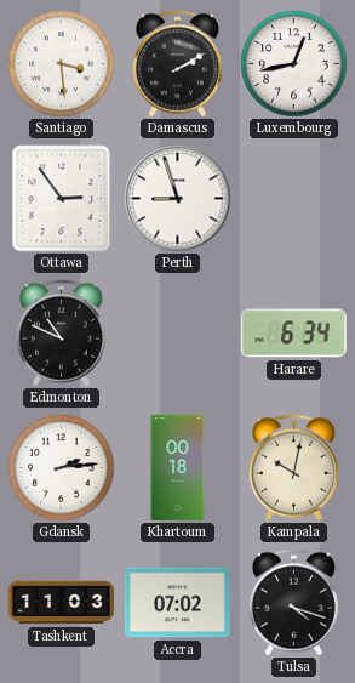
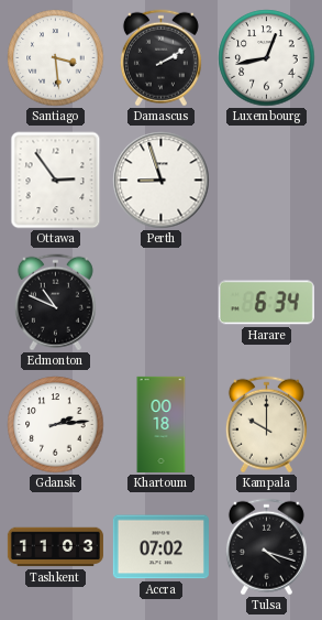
Kampala: 10:02 -> 10:00
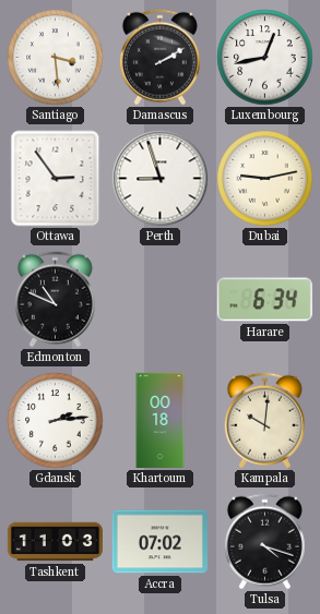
Dubai: none -> 9:13
Kampala: 10:00 -> 10:01
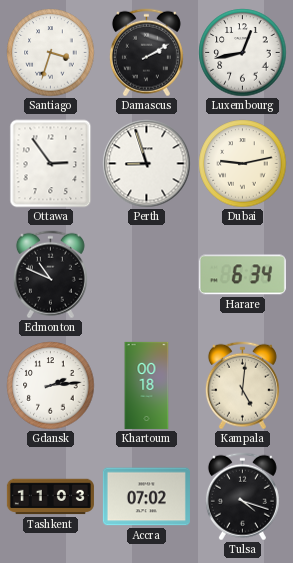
Santiago: 3:29 -> 3:33
Kampala: 10:01 -> 5:01
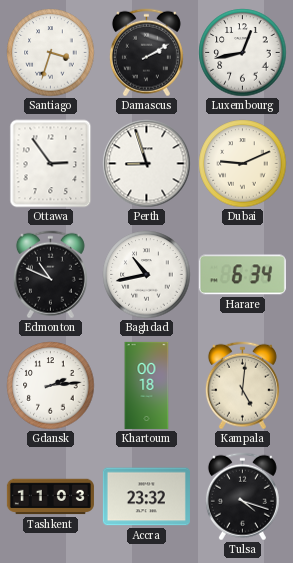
Dubai: 9:13 -> 9:11
Baghdad: none -> 10:43
Accra: 07:02 -> 23:32
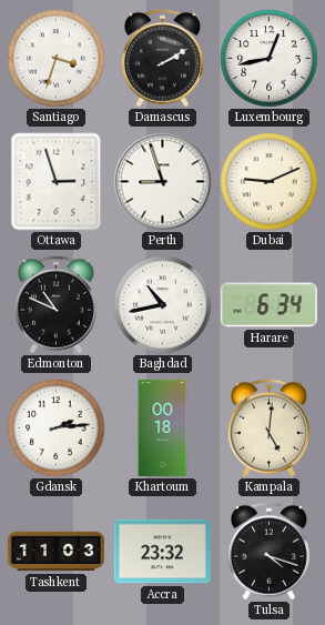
Ottawa: 2:54 -> 2:57
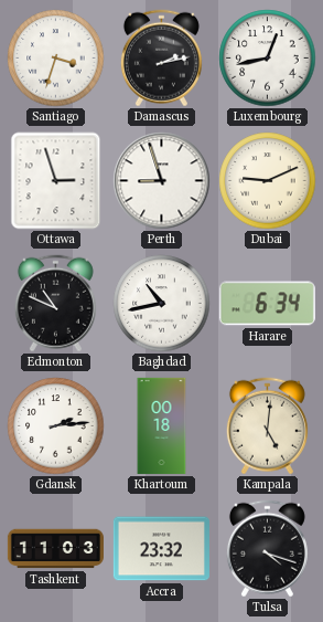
Damascus: 2:10 -> 2:13
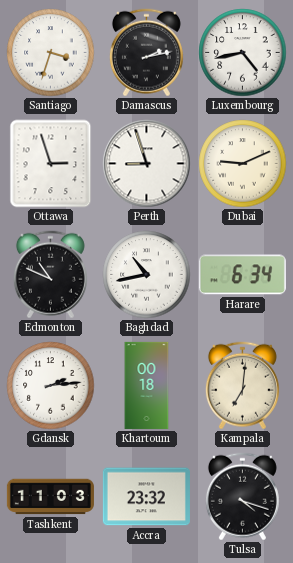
Luxembourg: 12:43 -> 4:43
Kampala: 5:01 -> 7:01
